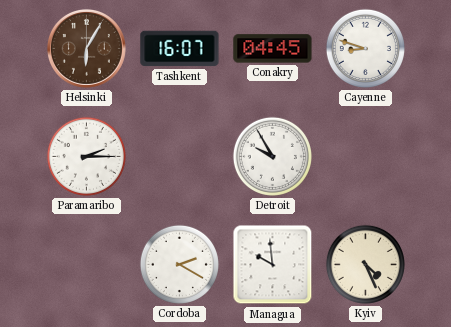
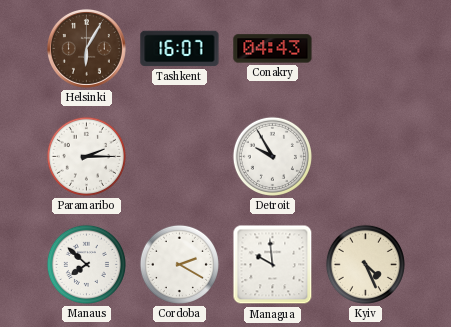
Conakry: 04:45 -> 04:43
Cayenne: 8:48 -> none
Manaus: none -> 7:52
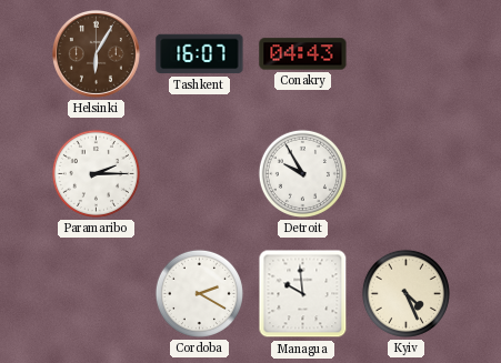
Manaus: 7:52 -> none
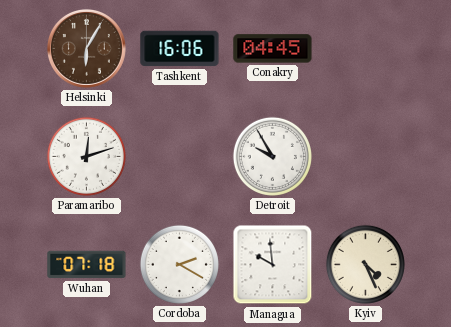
Tashkent: 16:07 -> 16:06
Conakry: 04:43 -> 04:45
Paramaribo: 2:15 -> 12:12
Wuhan: none -> 07:18
